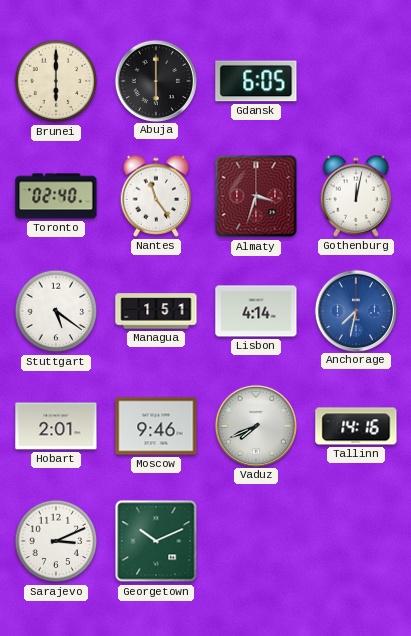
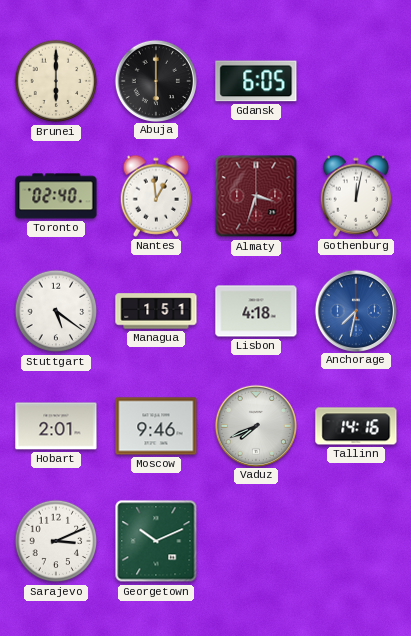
Nantes: 11:24 -> 12:59
Lisbon: 4:14 -> 4:18
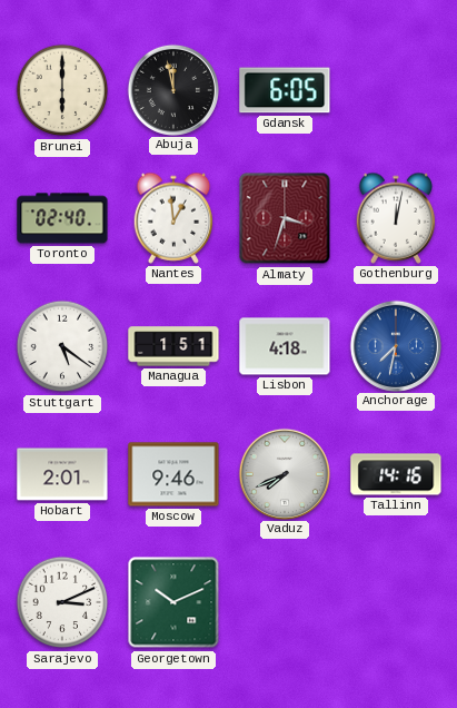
Abuja: 6:00 -> 11:58
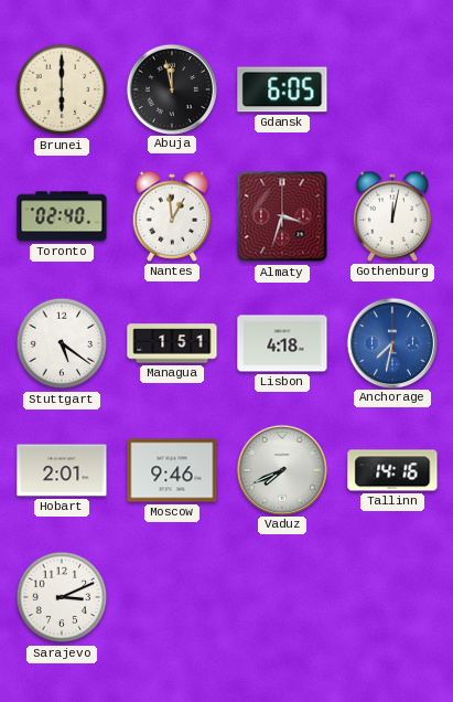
Georgetown: 10:11 -> none
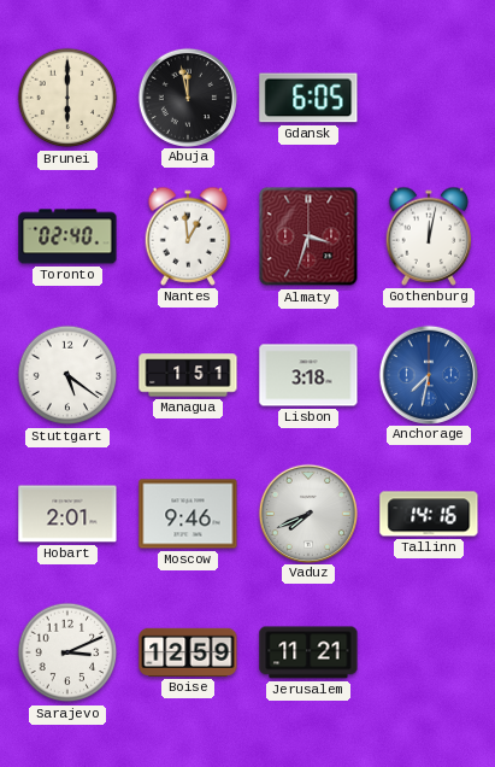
Lisbon: 4:18 -> 3:18
Boise: none -> 12:59
Jerusalem: none -> 11:21
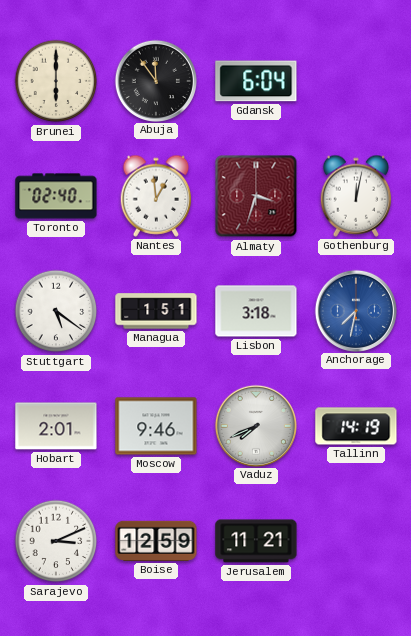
Abuja: 11:58 -> 11:54
Gdansk: 6:05 -> 6:04
Tallinn: 14:16 -> 14:19
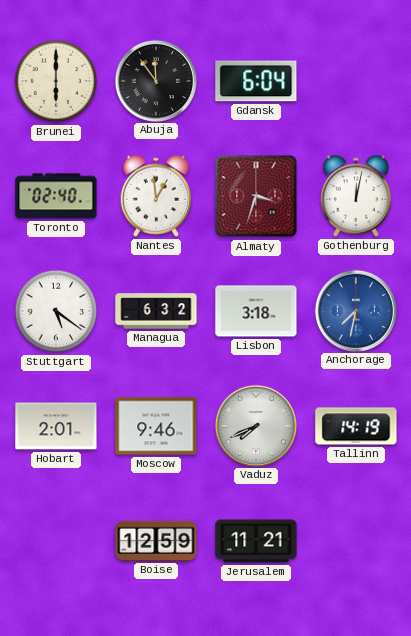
Managua: 1:51 -> 6:32
Sarajevo: 3:11 -> none
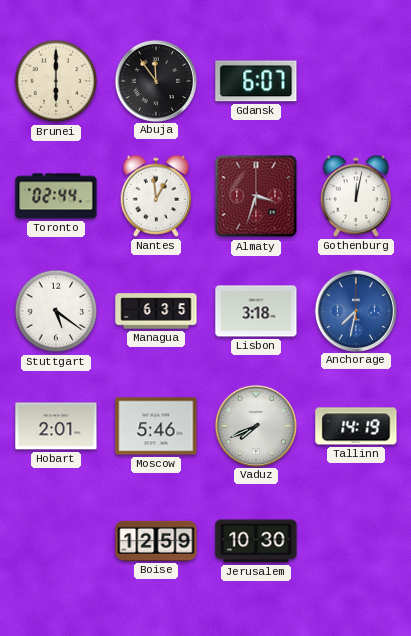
Gdansk: 6:04 -> 6:07
Toronto: 02:40 -> 02:44
Managua: 6:32 -> 6:35
Moscow: 9:46 -> 5:46
Jerusalem: 11:21 -> 10:30
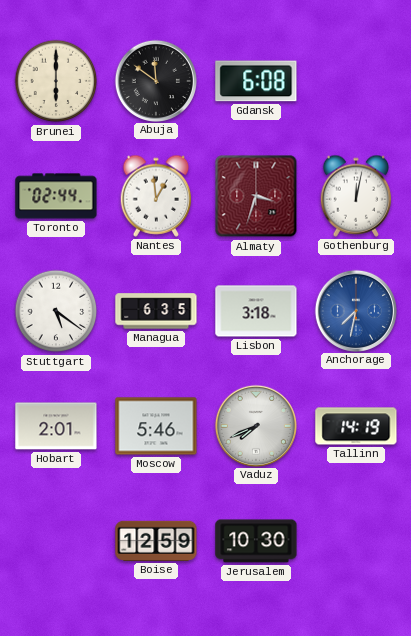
Abuja: 11:54 -> 11:51
Gdansk: 6:07 -> 6:08
